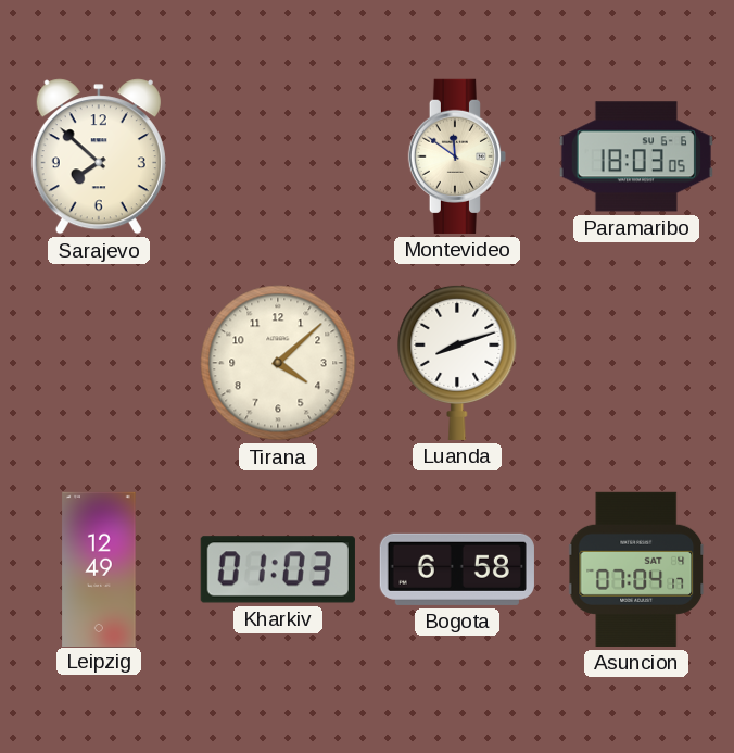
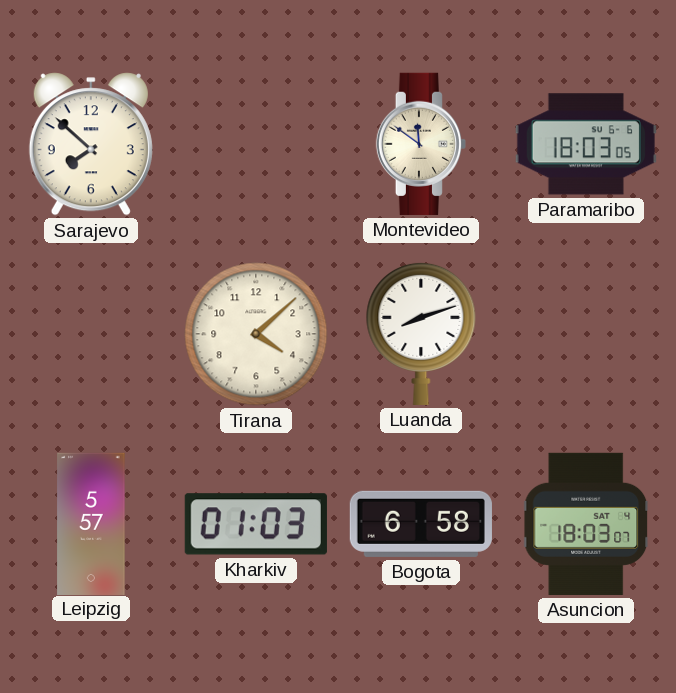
Leipzig: 12:49 -> 5:57
Asuncion: 07:04 -> 18:03
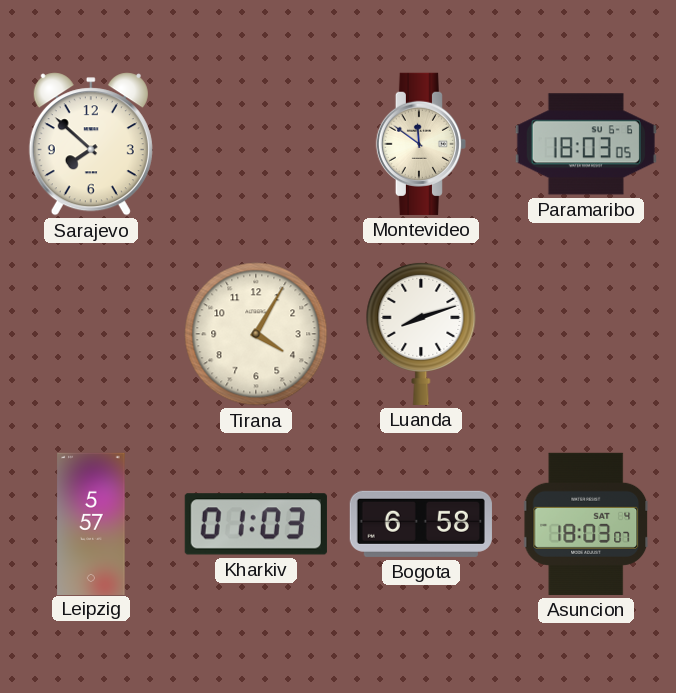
Tirana: 4:08 -> 4:05
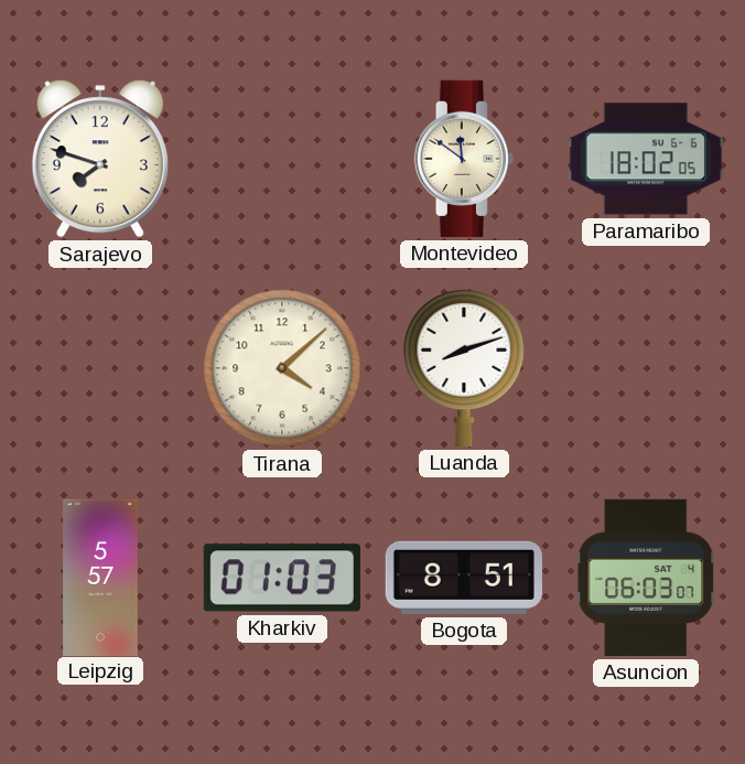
Sarajevo: 7:52 -> 7:48
Paramaribo: 18:03 -> 18:02
Tirana: 4:05 -> 4:08
Bogota: 6:58 -> 8:51
Asuncion: 18:03 -> 06:03
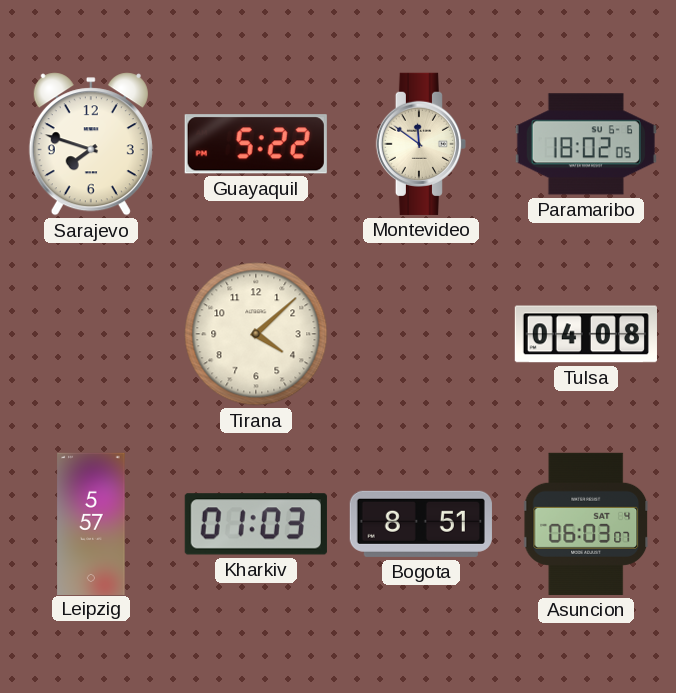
Guayaquil: none -> 5:22
Luanda: 8:12 -> none
Tulsa: none -> 04:08
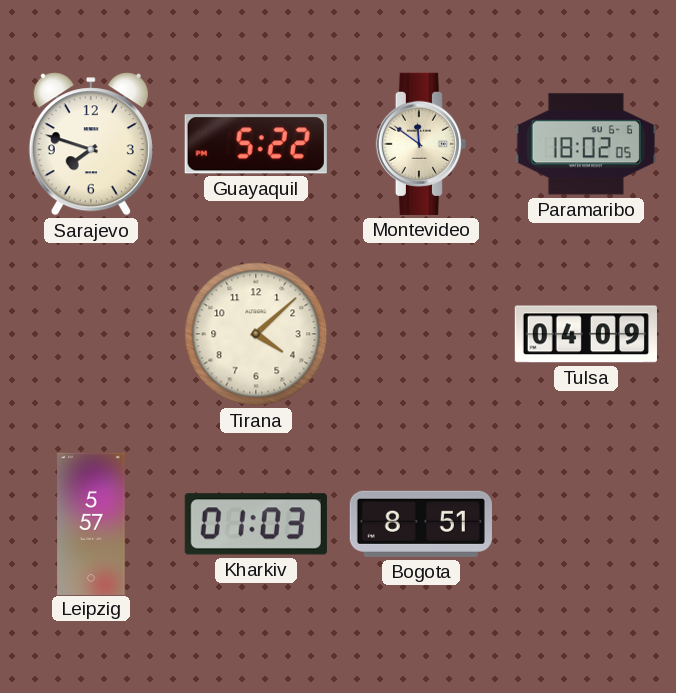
Tulsa: 04:08 -> 04:09
Asuncion: 06:03 -> none
